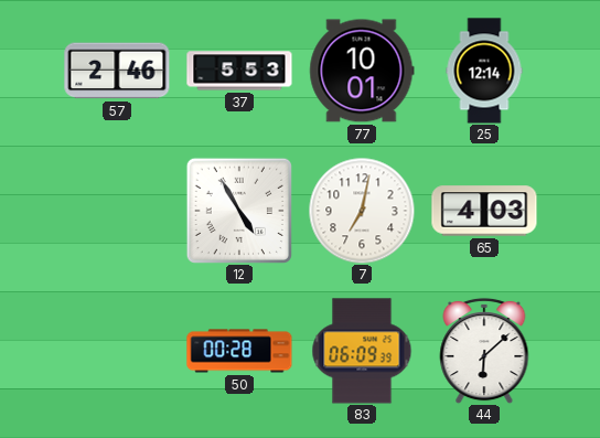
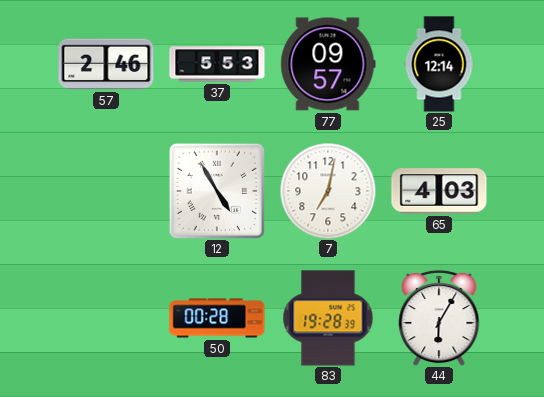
77: 10:01 -> 09:57
83: 06:09 -> 19:28
44: 6:08 -> 6:05
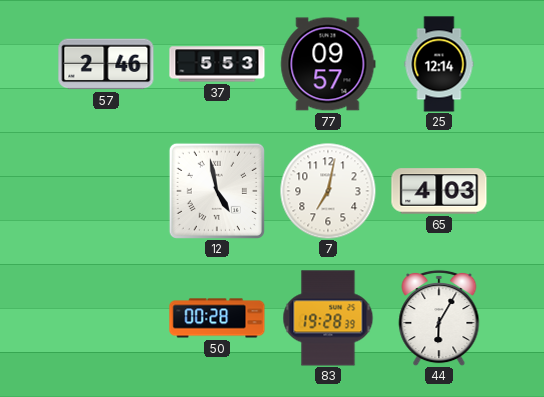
12: 4:55 -> 4:58
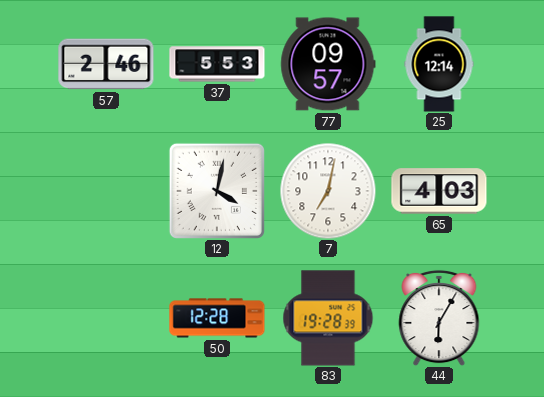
12: 4:58 -> 4:02
50: 00:28 -> 12:28
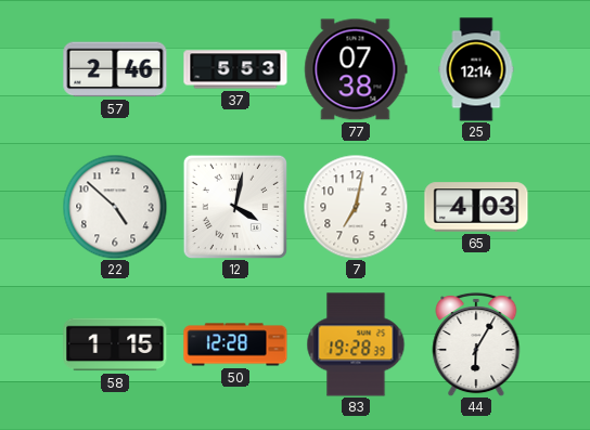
77: 09:57 -> 07:38
22: none -> 4:52
58: none -> 1:15
